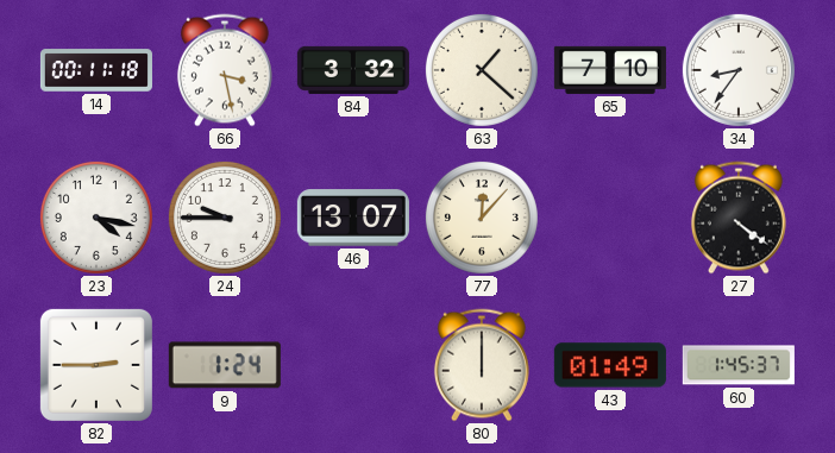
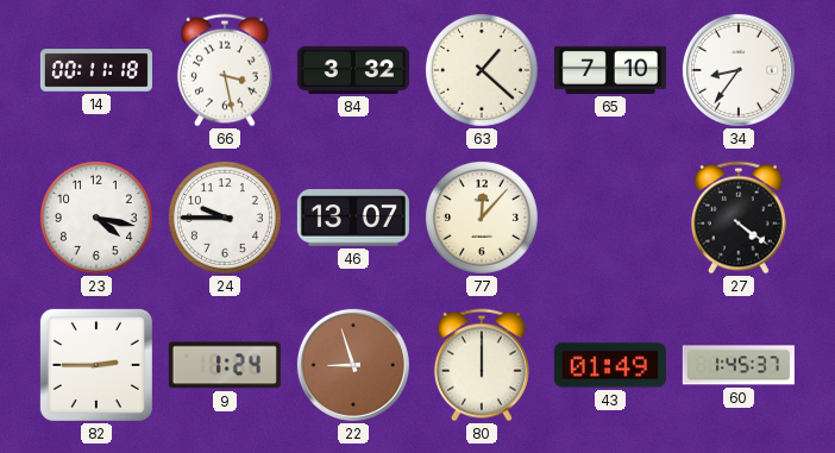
22: none -> 8:57
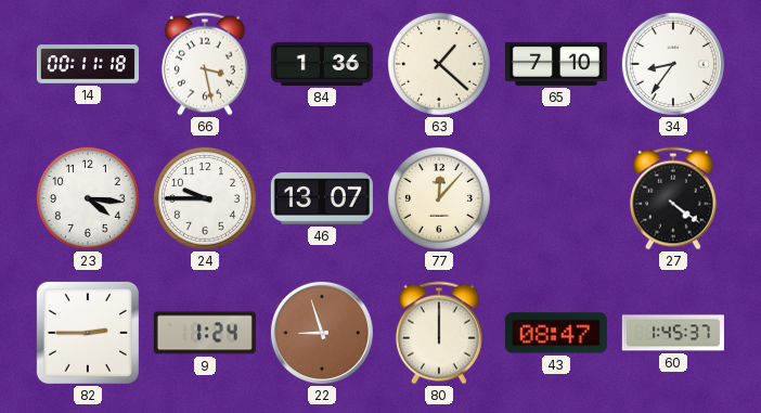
84: 3:32 -> 1:36
23: 4:17 -> 4:16
43: 01:49 -> 08:47
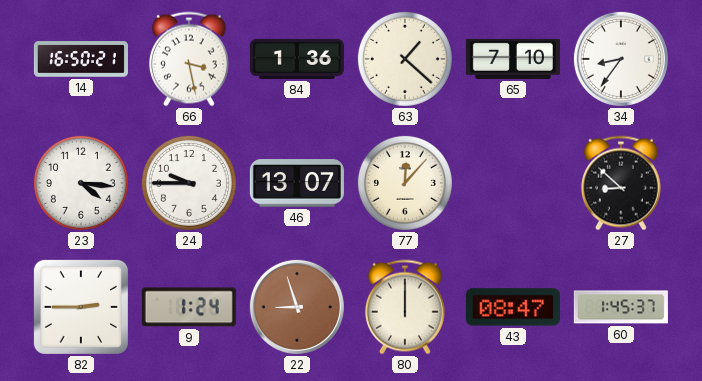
14: 00:11 -> 16:50
27: 4:21 -> 8:52
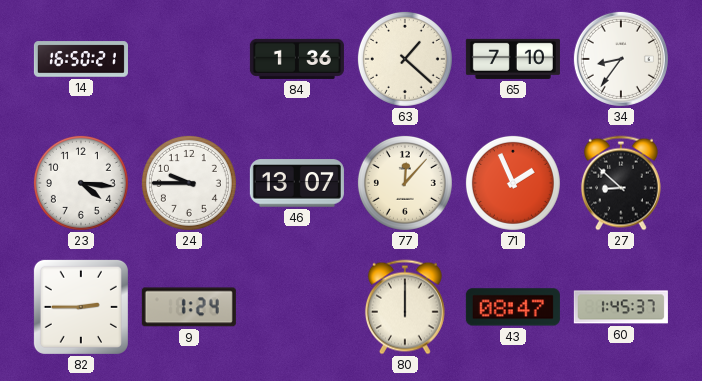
66: 3:28 -> none
71: none -> 1:56
22: 8:57 -> none
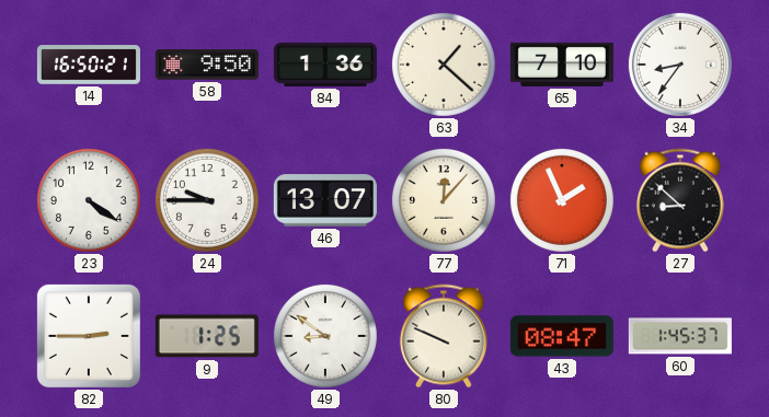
58: none -> 9:50
23: 4:16 -> 4:21
9: 1:24 -> 1:25
49: none -> 8:51
80: 12:00 -> 9:49
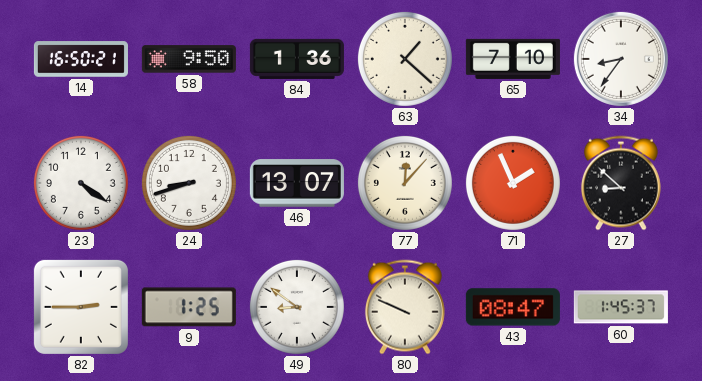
24: 9:45 -> 8:42
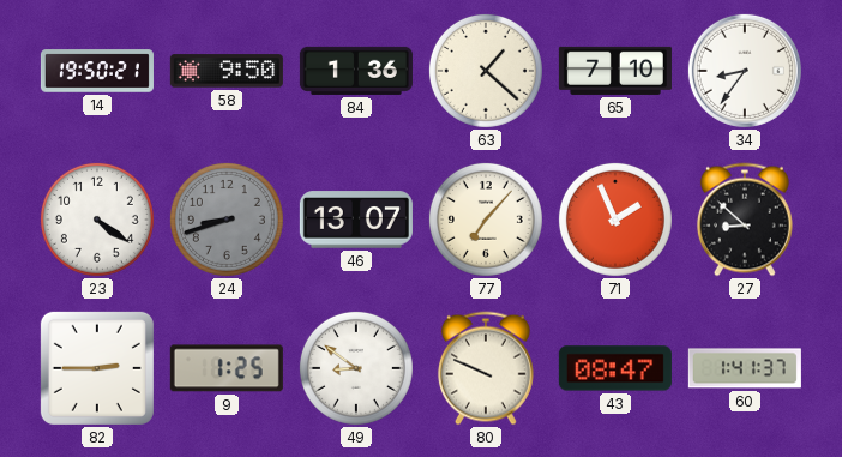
14: 16:50 -> 19:50
24 dial: white -> grey
77: 12:07 -> 7:07
60: 1:45 -> 1:41
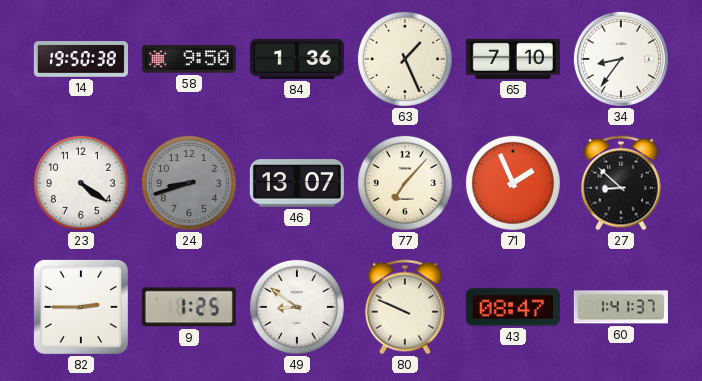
14: 19:50:21 -> 19:50:38
63: 1:22 -> 1:26
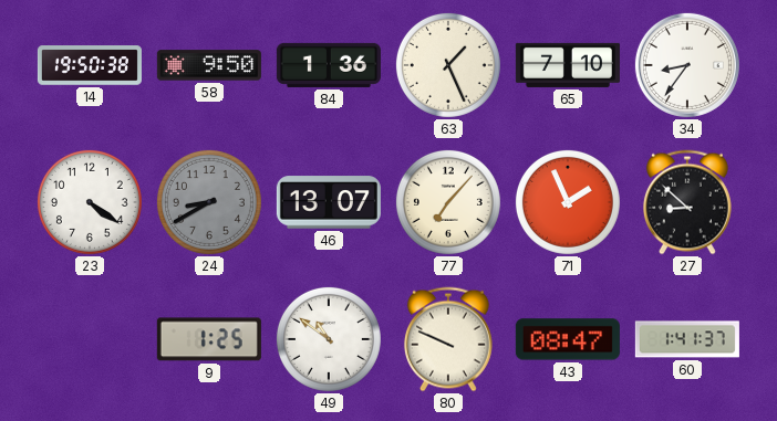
24: 8:42 -> 8:40
82: 2:45 -> none
49: 8:51 -> 10:51
